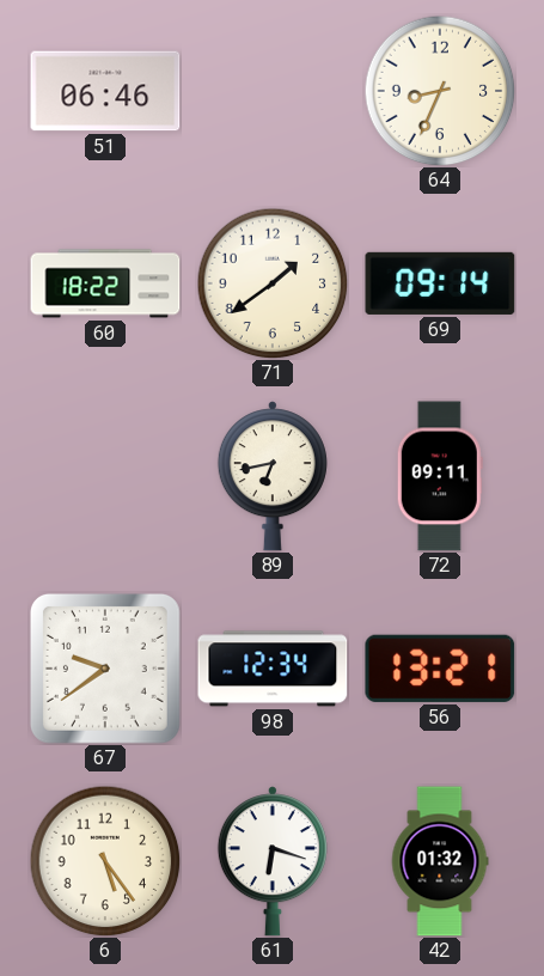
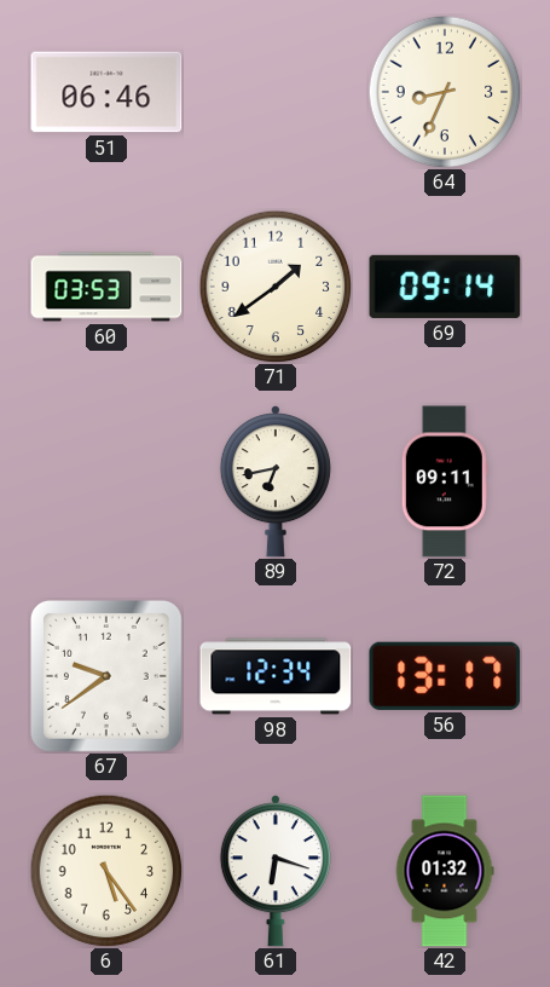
60: 18:22 -> 03:53
56: 13:21 -> 13:17
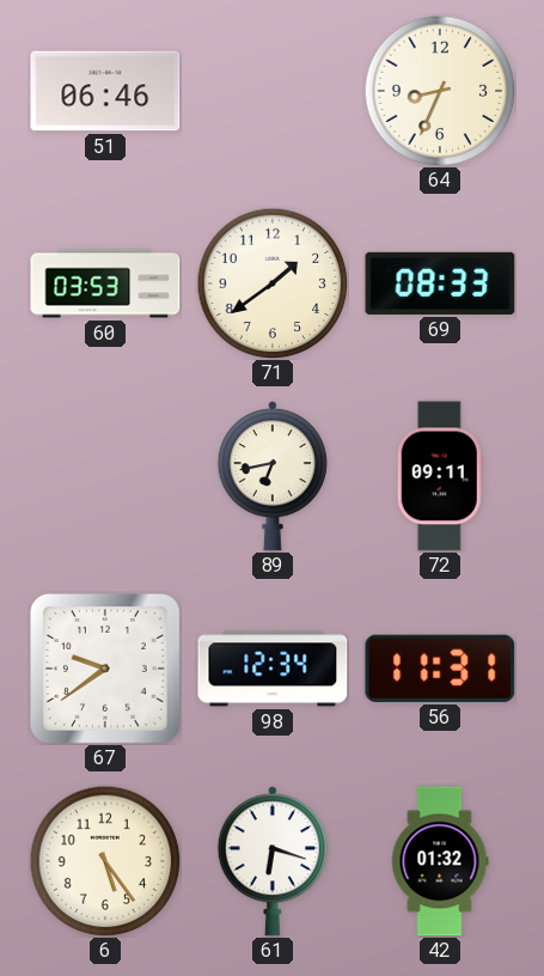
69: 09:14 -> 08:33
56: 13:17 -> 11:31
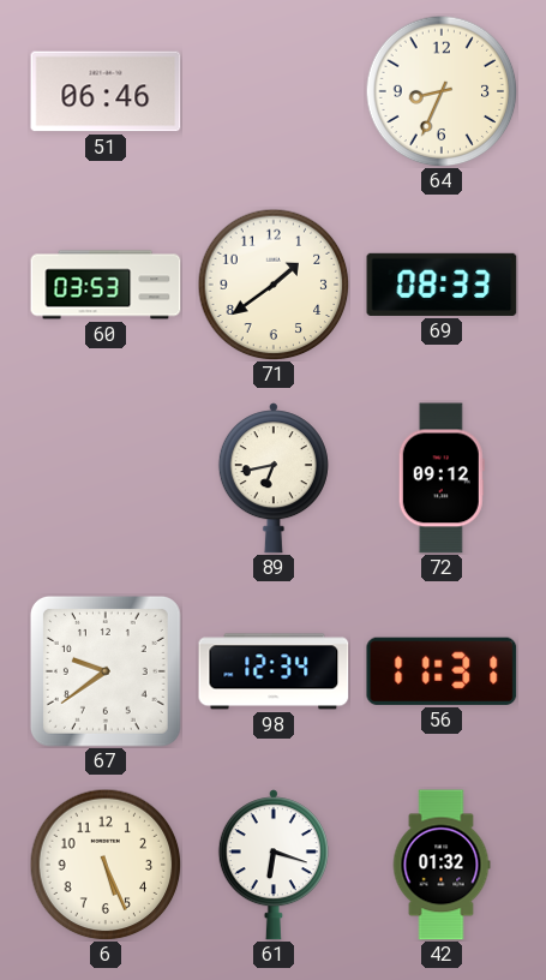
72: 09:11 -> 09:12
6: 5:24 -> 5:26
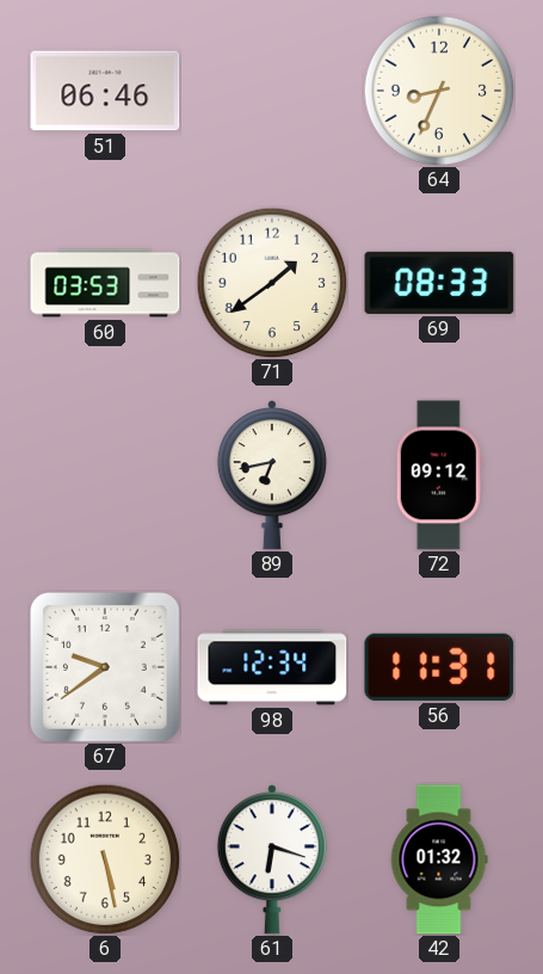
6: 5:26 -> 5:28
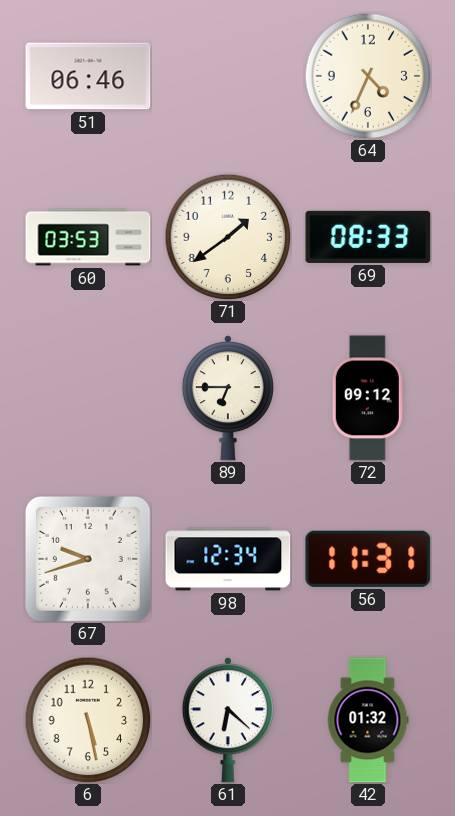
64: 8:34 -> 4:34
89: 6:43 -> 6:45
67: 9:39 -> 9:42
61: 6:18 -> 6:22
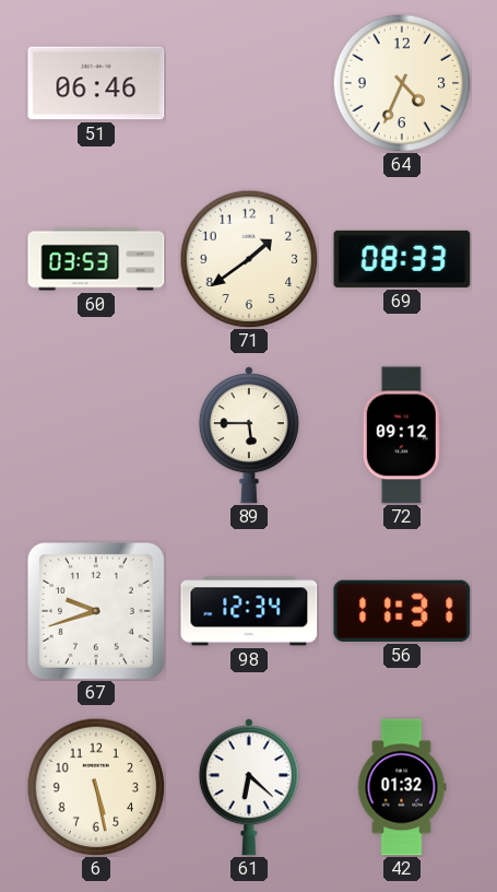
89: 6:45 -> 5:45
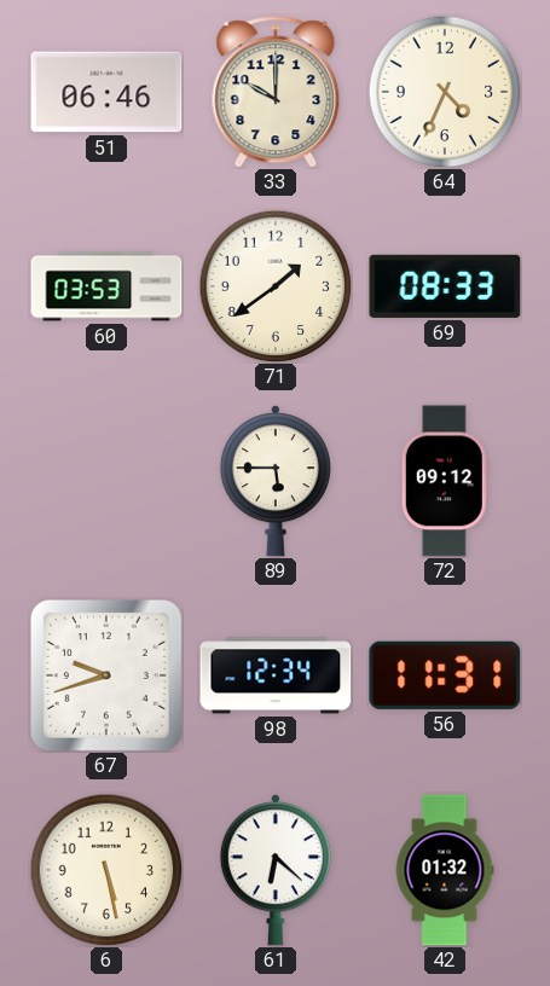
33: none -> 10:00
